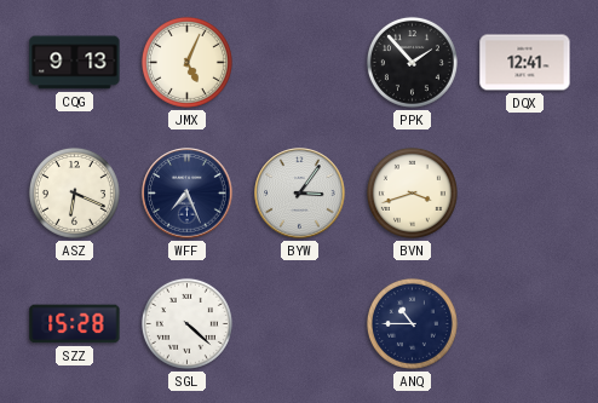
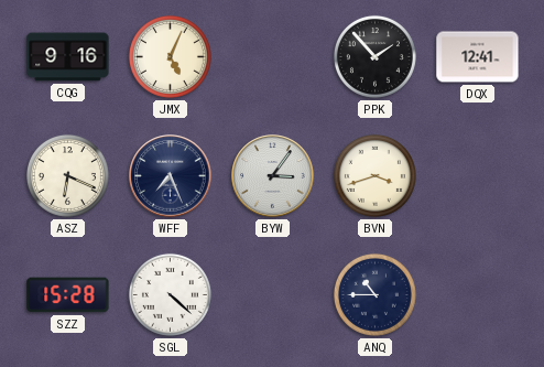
CQG: 9:13 -> 9:16
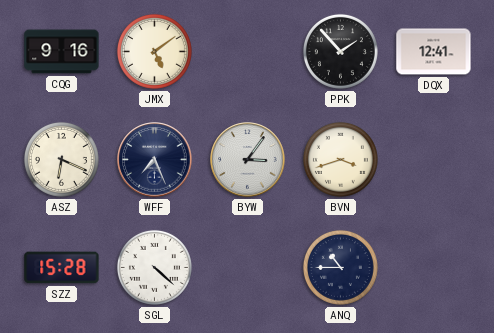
JMX: 5:04 -> 5:09
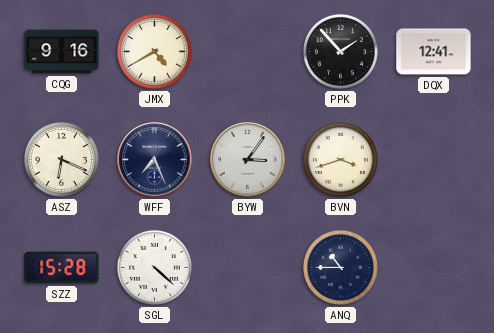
JMX: 5:09 -> 4:40
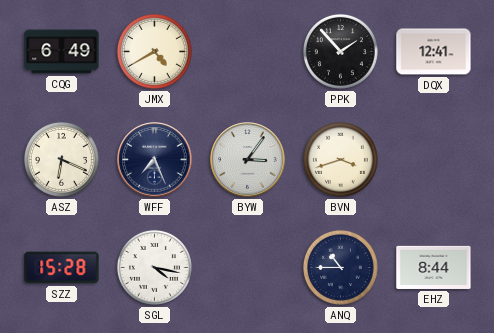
CQG: 9:16 -> 6:49
SGL: 4:22 -> 4:17
EHZ: none -> 8:44
